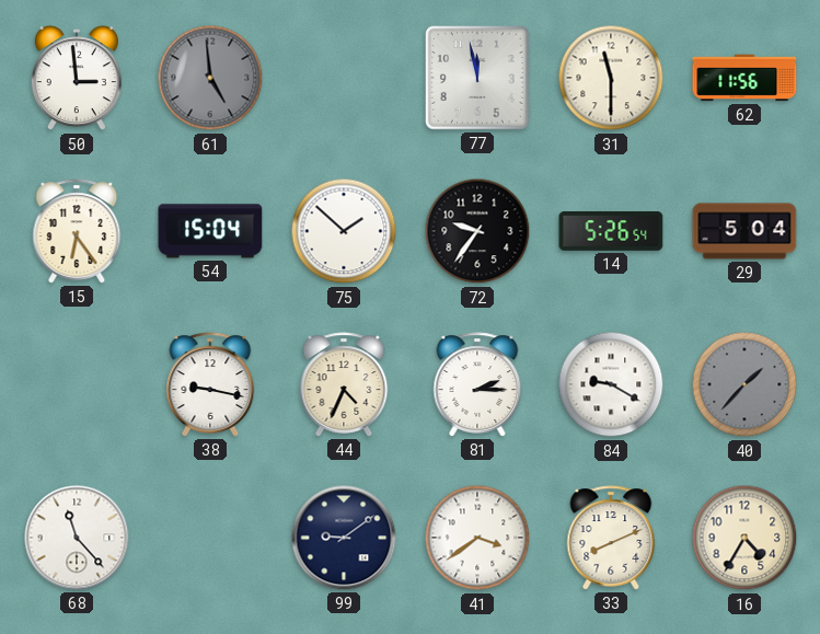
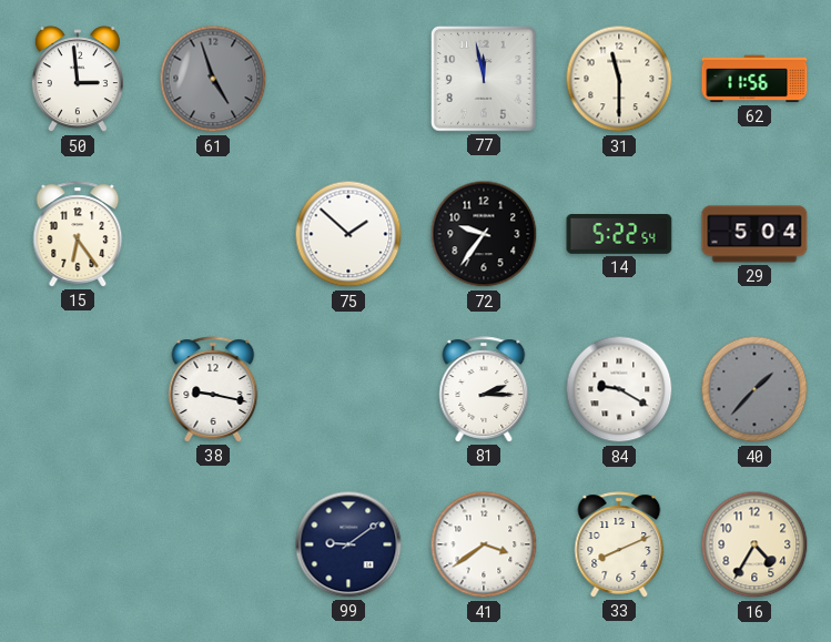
61: 4:59 -> 4:57
54: 15:04 -> none
14: 5:26 -> 5:22
44: 4:34 -> none
68: 11:23 -> none
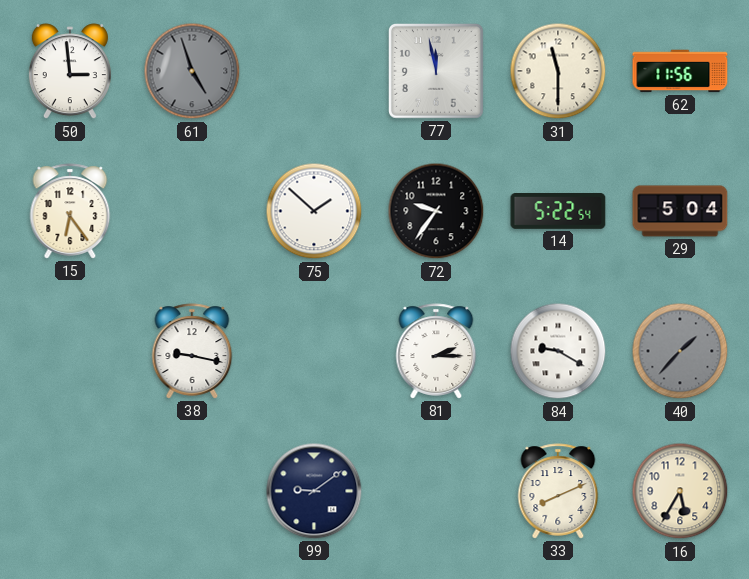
41: 3:39 -> none
16: 4:35 -> 5:35
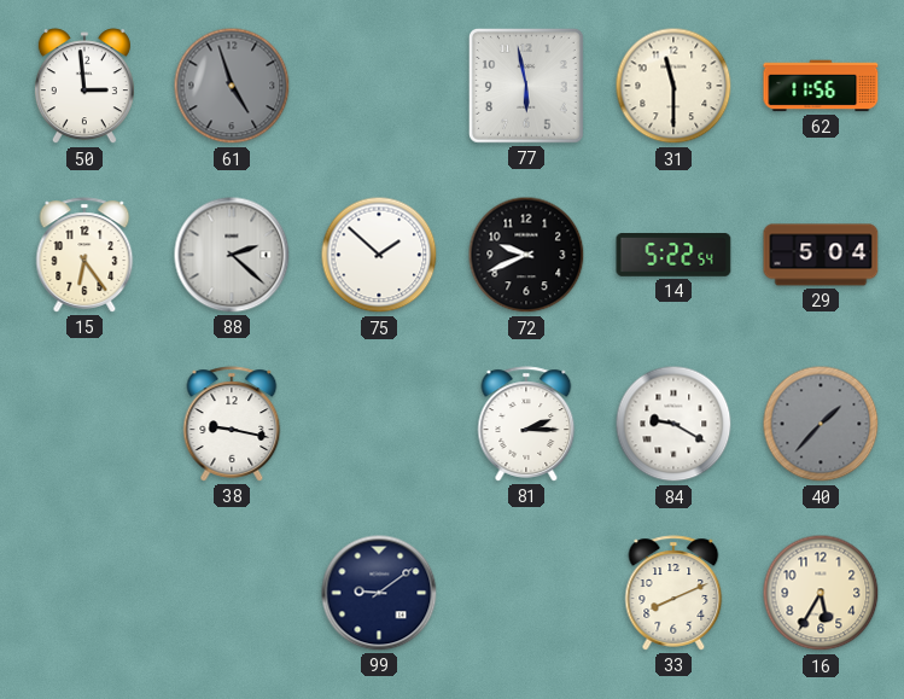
77: 11:58 -> 5:58
88: none -> 2:22
72: 9:36 -> 9:41
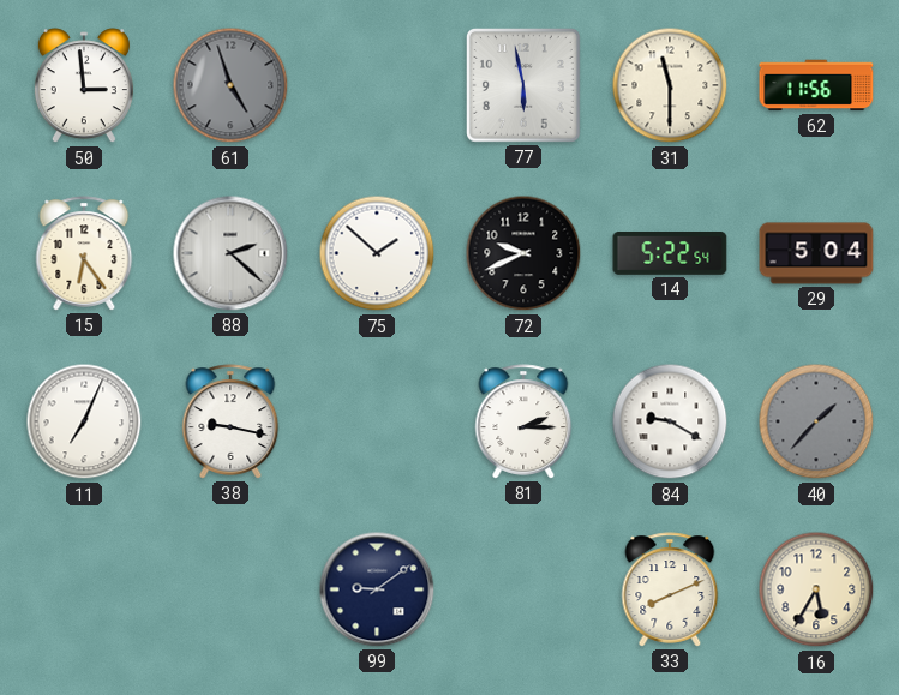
11: none -> 7:04
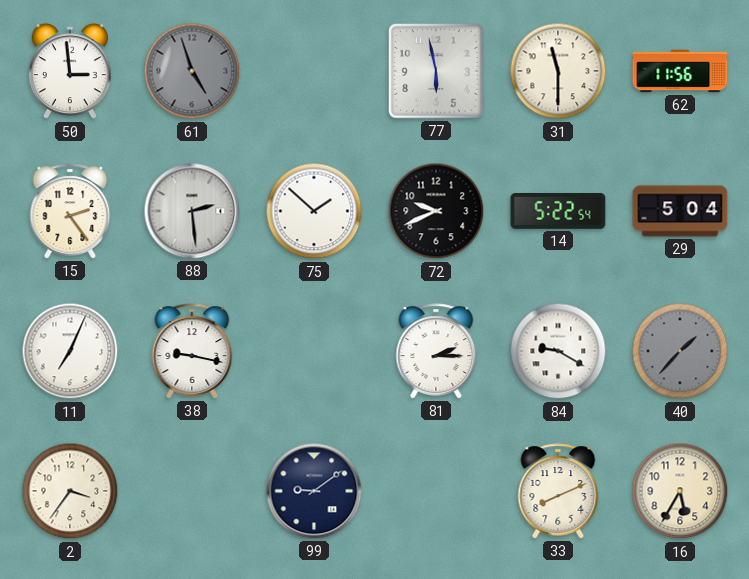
15: 6:24 -> 2:24
88: 2:22 -> 2:29
2: none -> 3:36
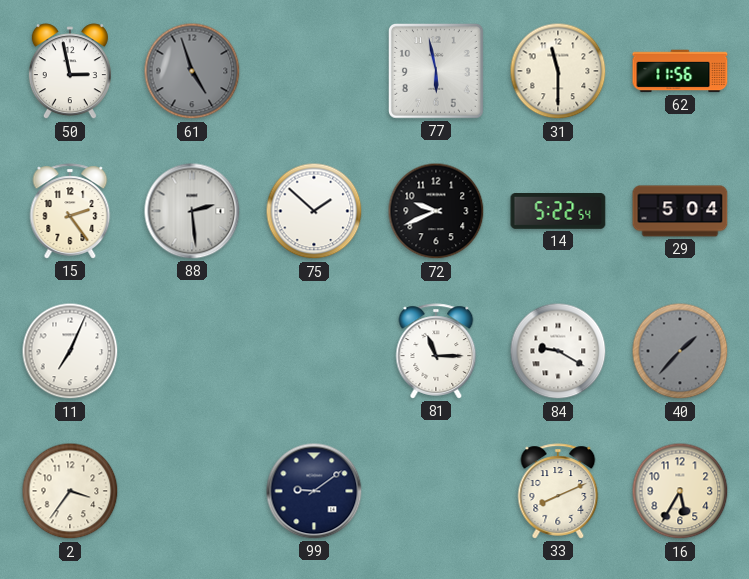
50: 2:59 -> 2:58
38: 9:17 -> none
81: 2:15 -> 11:15
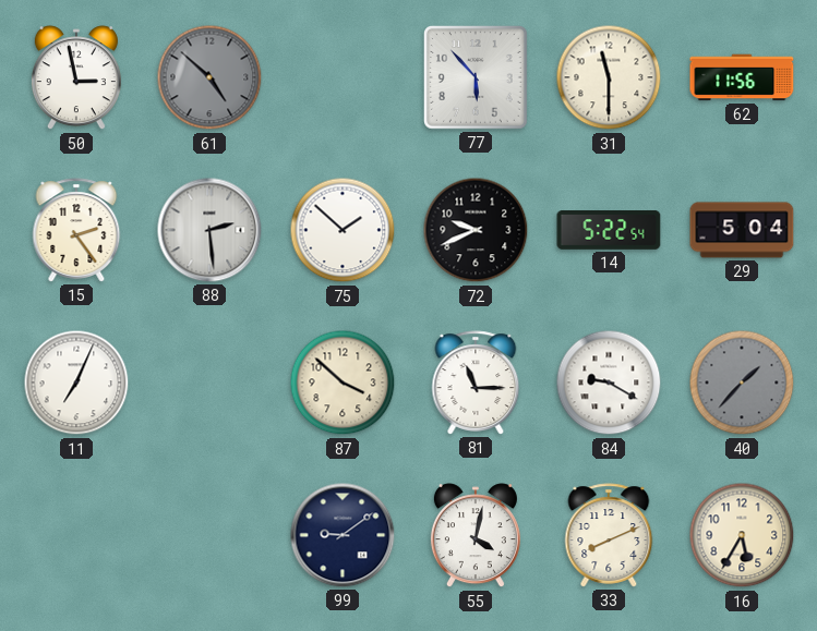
61: 4:57 -> 4:52
77: 5:58 -> 5:53
87: none -> 3:52
2: 3:36 -> none
55: none -> 4:02
